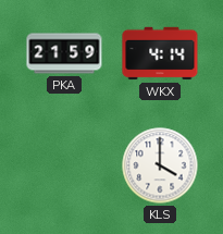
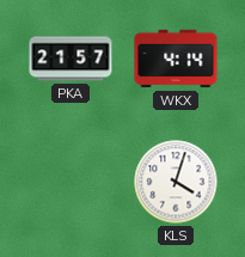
PKA: 21:59 -> 21:57
KLS: 4:00 -> 4:03
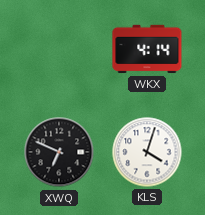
PKA: 21:57 -> none
XWQ: none -> 6:49
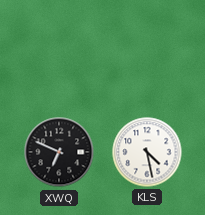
WKX: 4:14 -> none
KLS: 4:03 -> 4:28
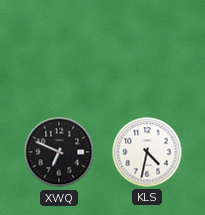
KLS: 4:28 -> 4:32
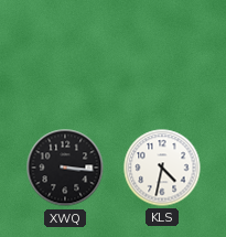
XWQ: 6:49 -> 3:16
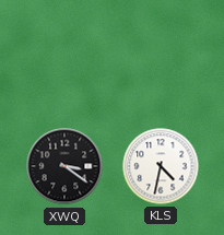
XWQ: 3:16 -> 3:21
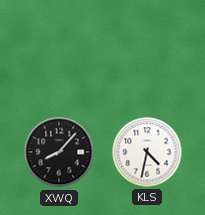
XWQ: 3:21 -> 8:07
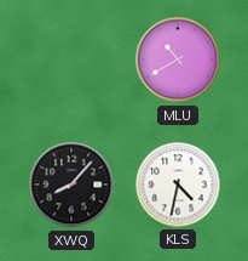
MLU: none -> 10:40
